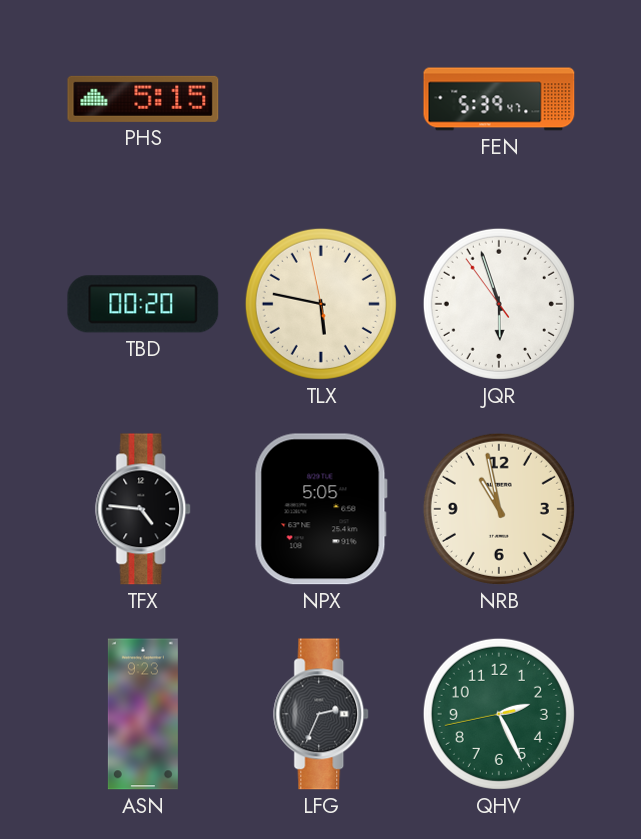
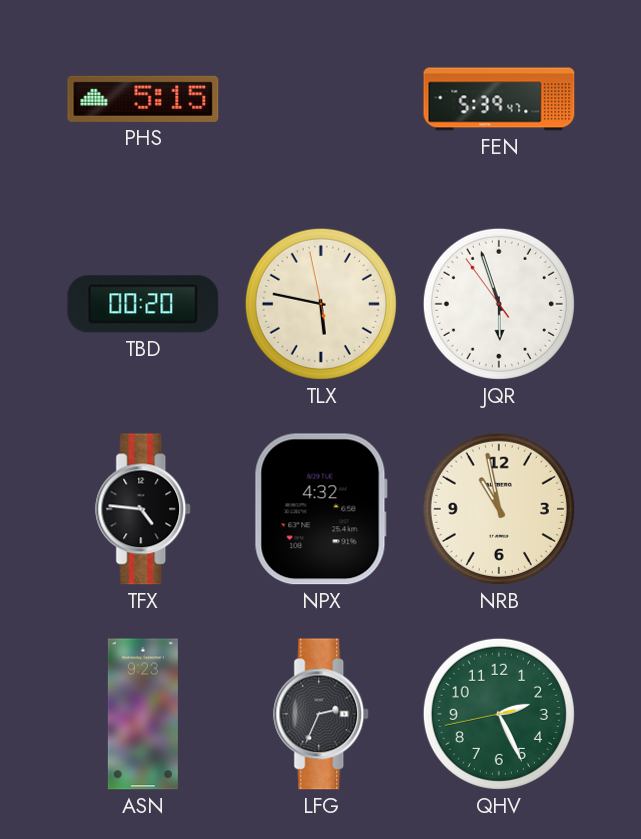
NPX: 5:05 -> 4:32
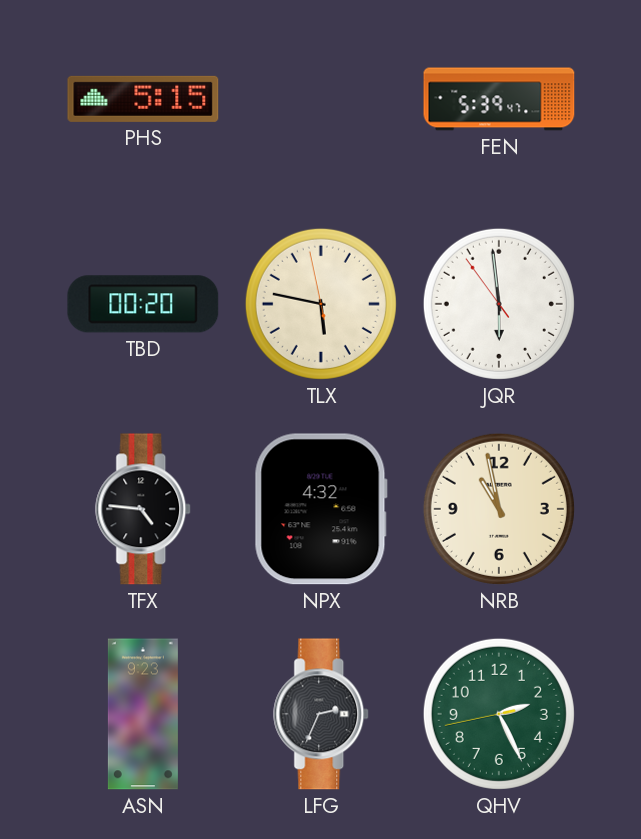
JQR: 5:56 -> 5:58
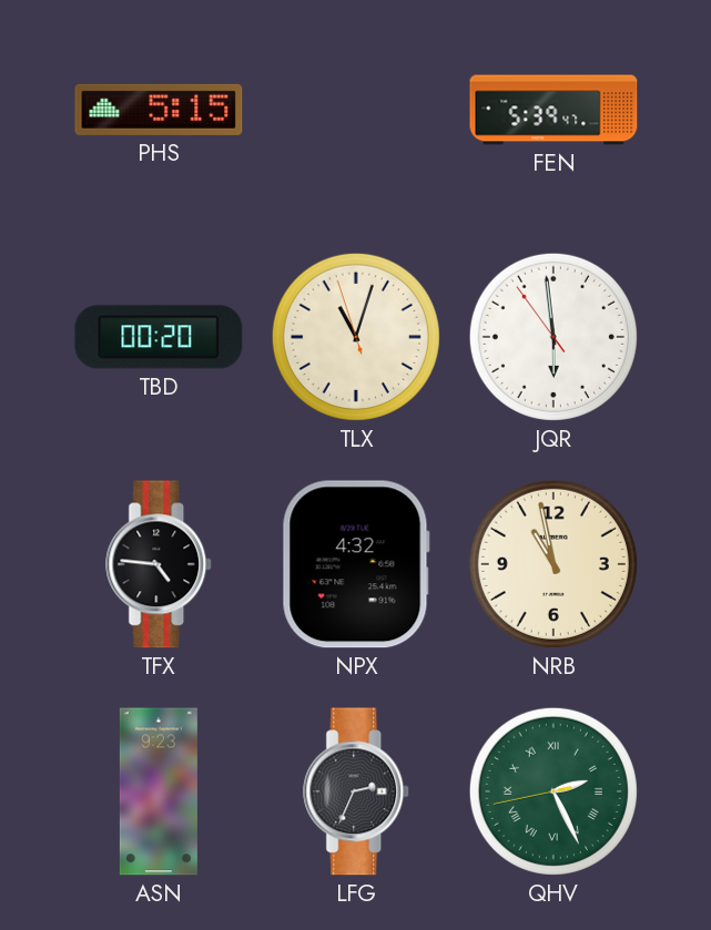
TLX: 5:46 -> 11:02
QHV numerals: Arabic -> Roman
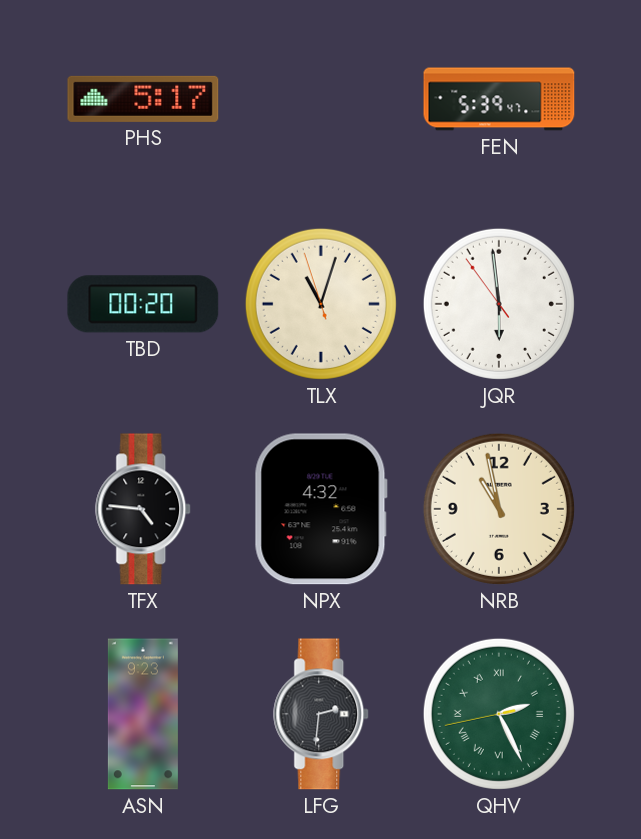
PHS: 5:15 -> 5:17
LFG: 2:34 -> 2:31
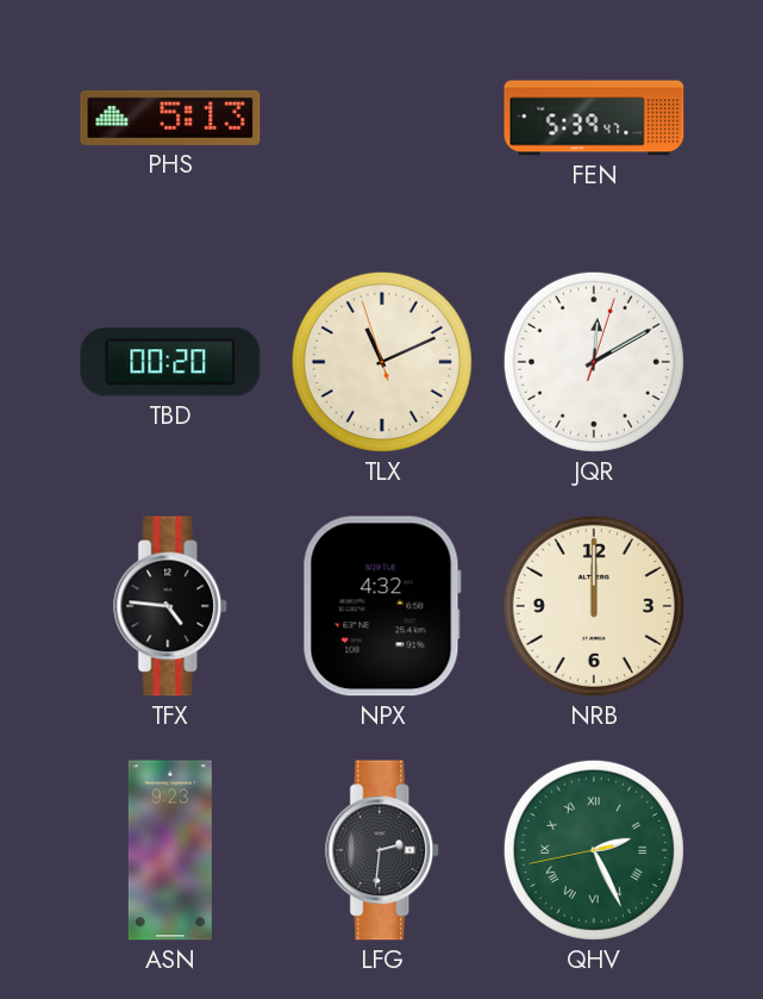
PHS: 5:17 -> 5:13
TLX: 11:02 -> 11:10
JQR: 5:58 -> 12:10
NRB: 10:58 -> 12:00
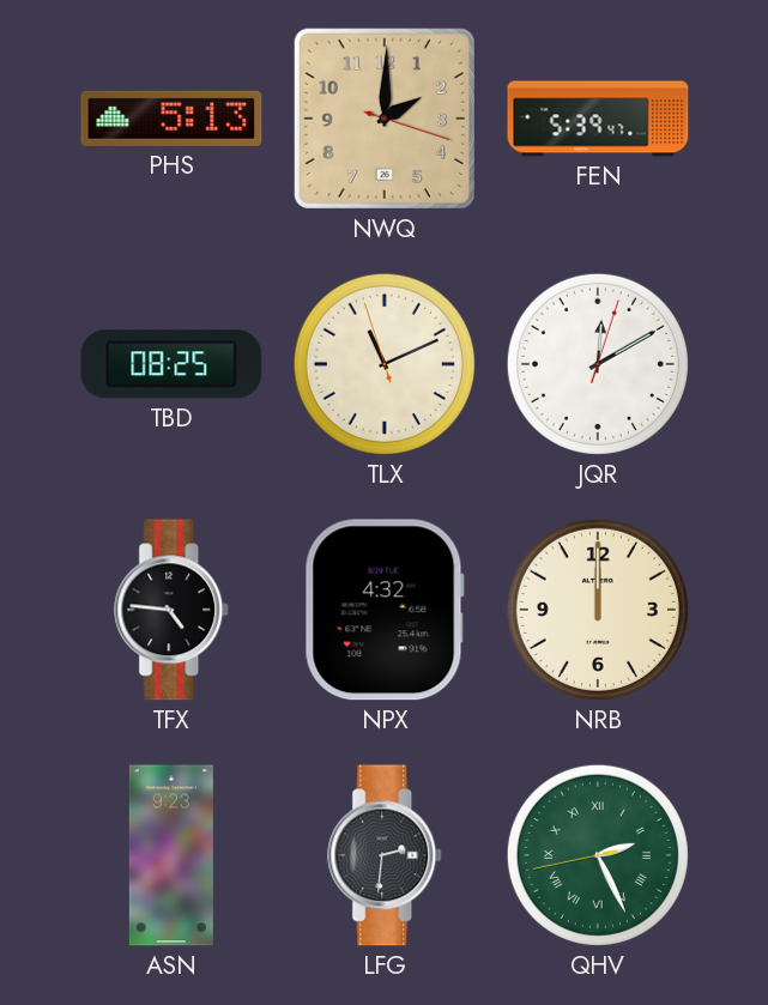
NWQ: none -> 2:00
TBD: 00:20 -> 08:25
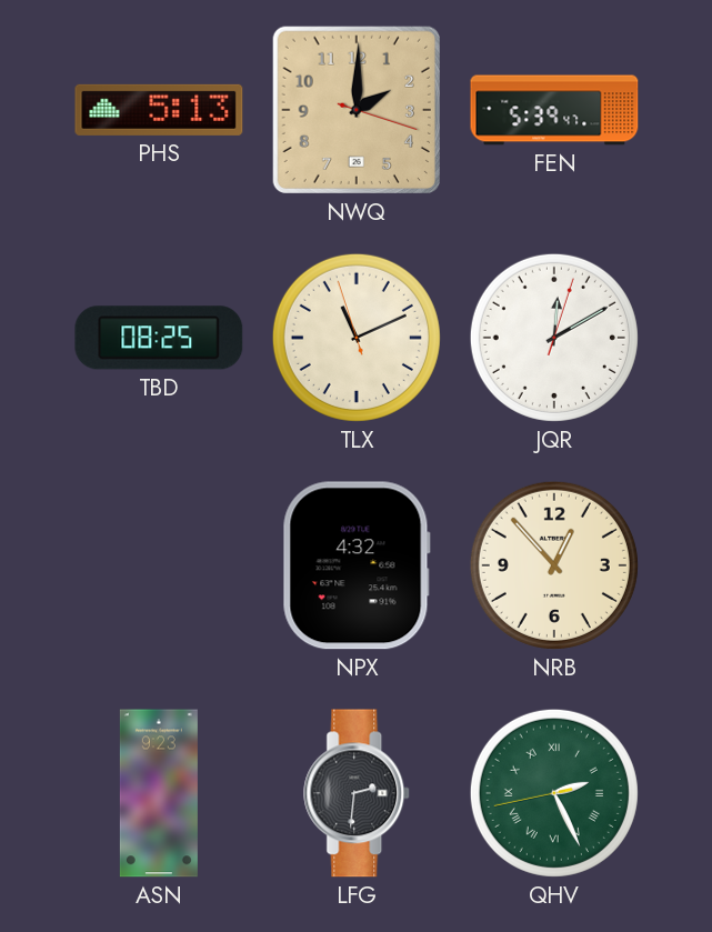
TFX: 4:46 -> none
NRB: 12:00 -> 12:53
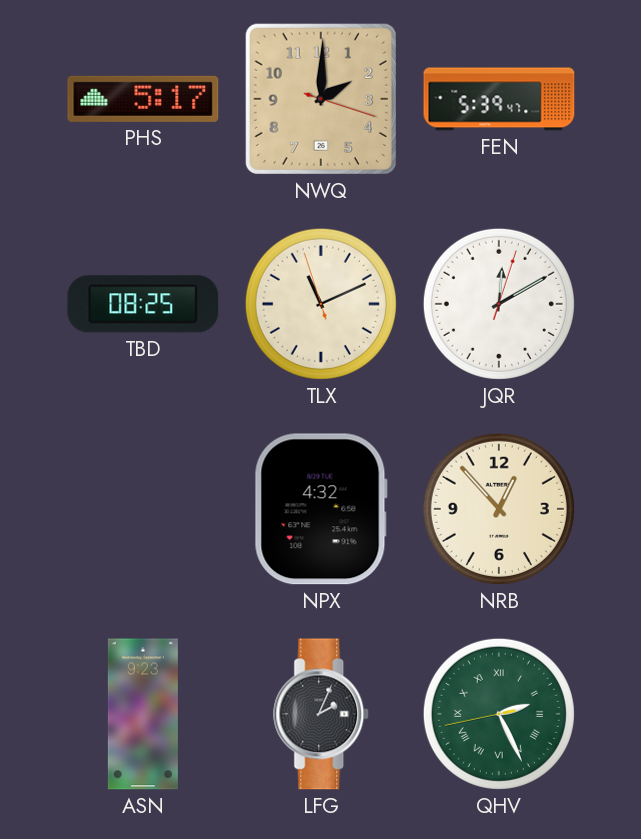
PHS: 5:13 -> 5:17
LFG: 2:31 -> 2:04
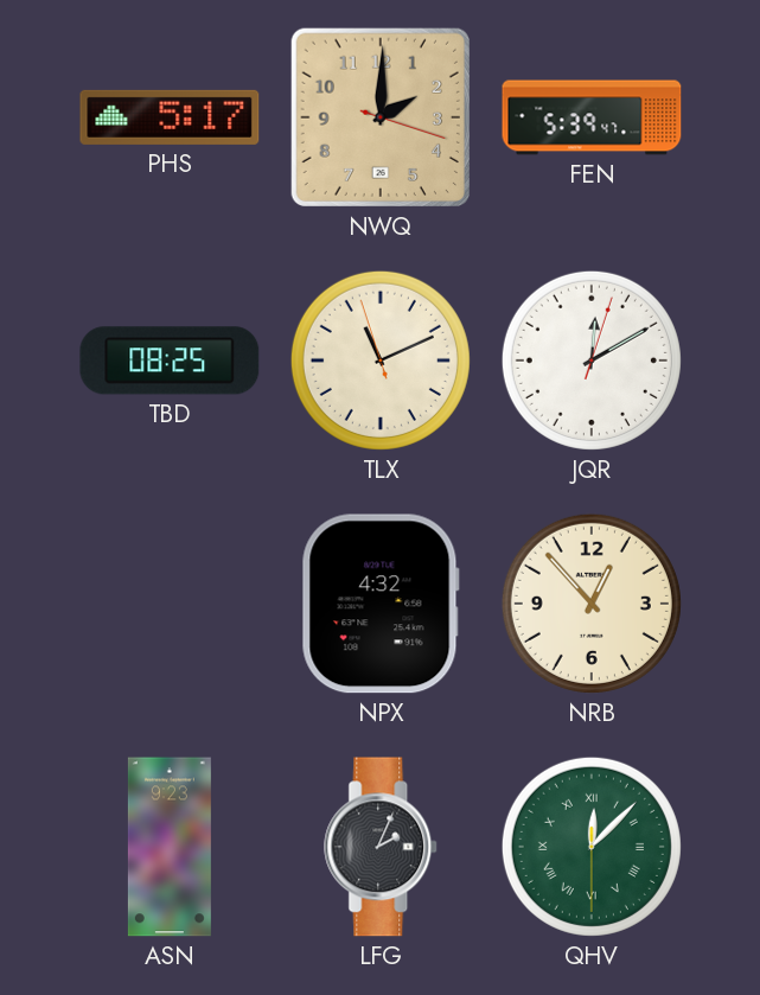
QHV: 2:25 -> 12:07
